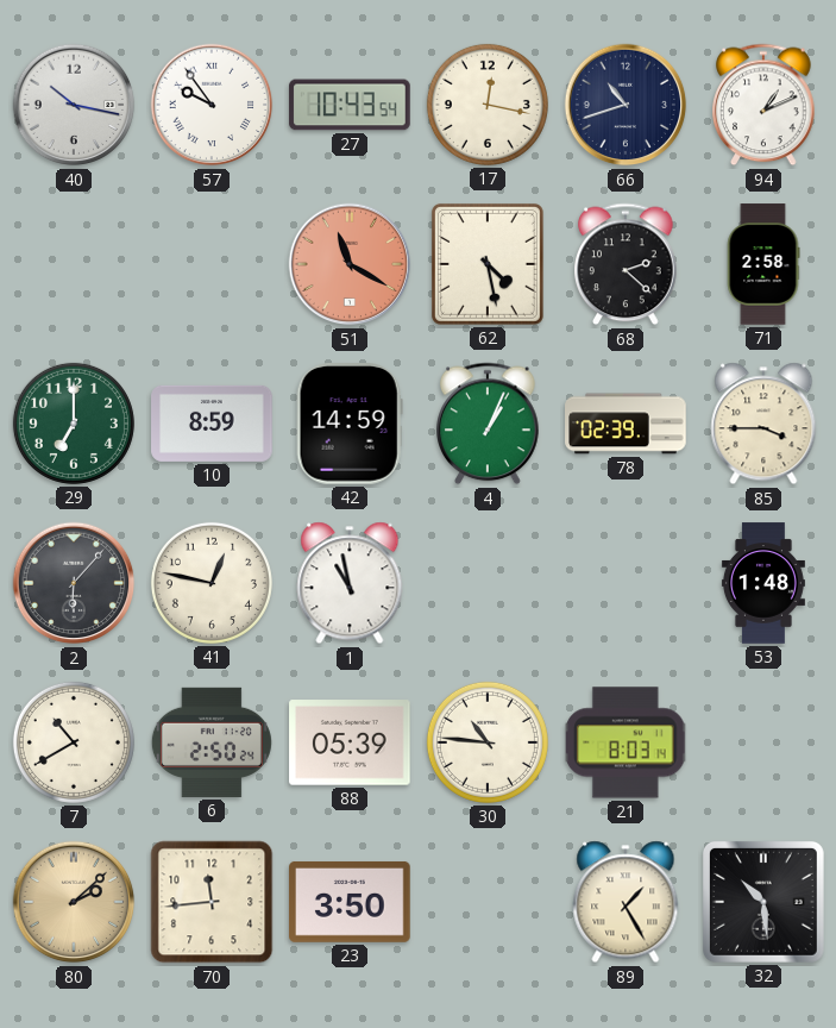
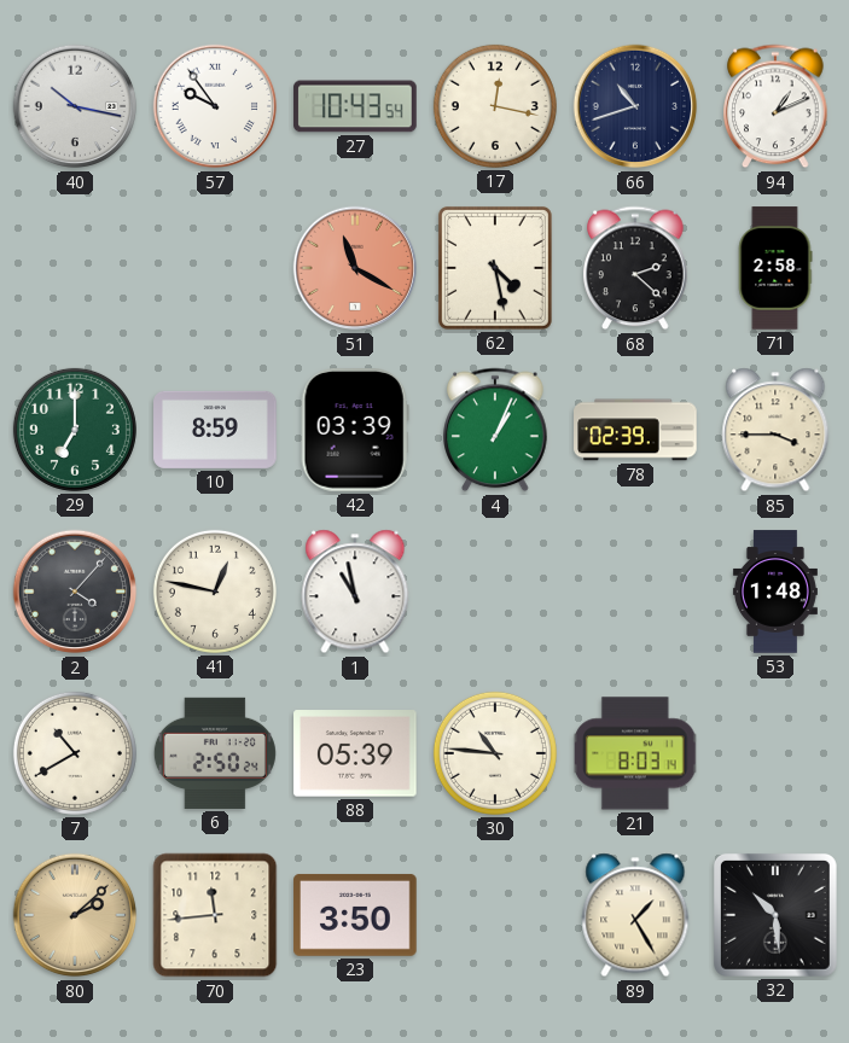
42: 14:59 -> 03:39
2: 6:07 -> 4:07
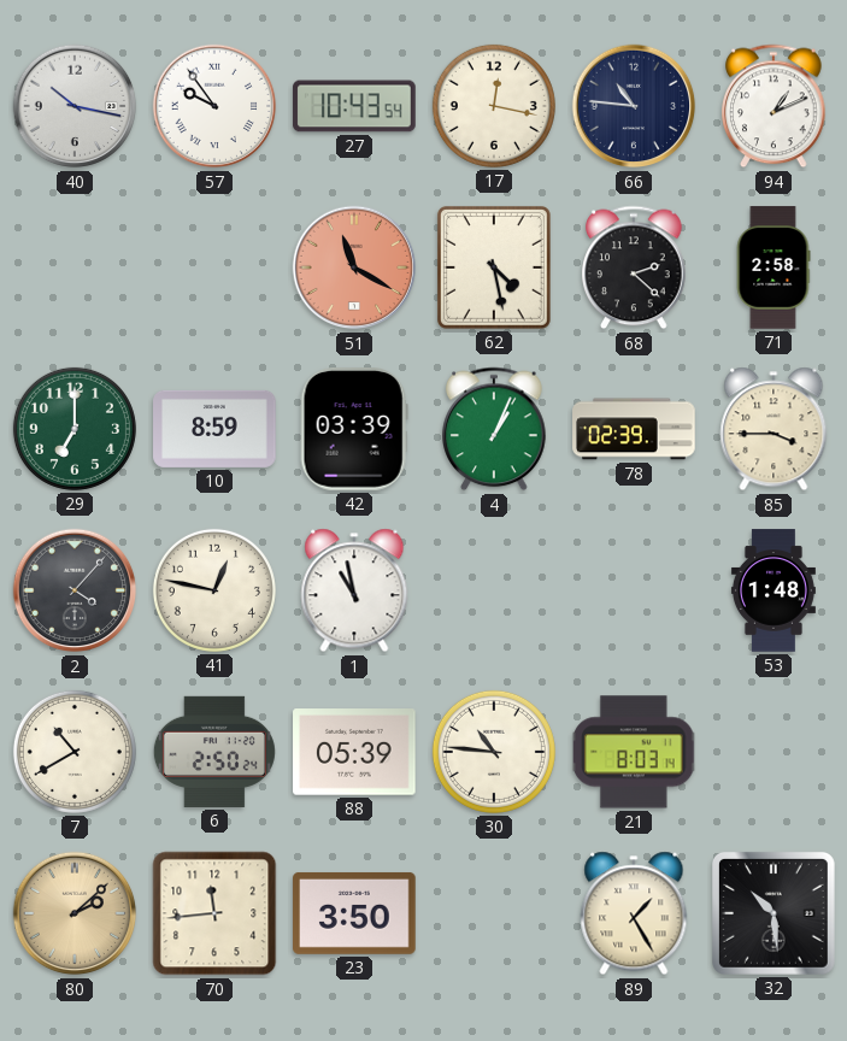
66: 10:42 -> 10:46
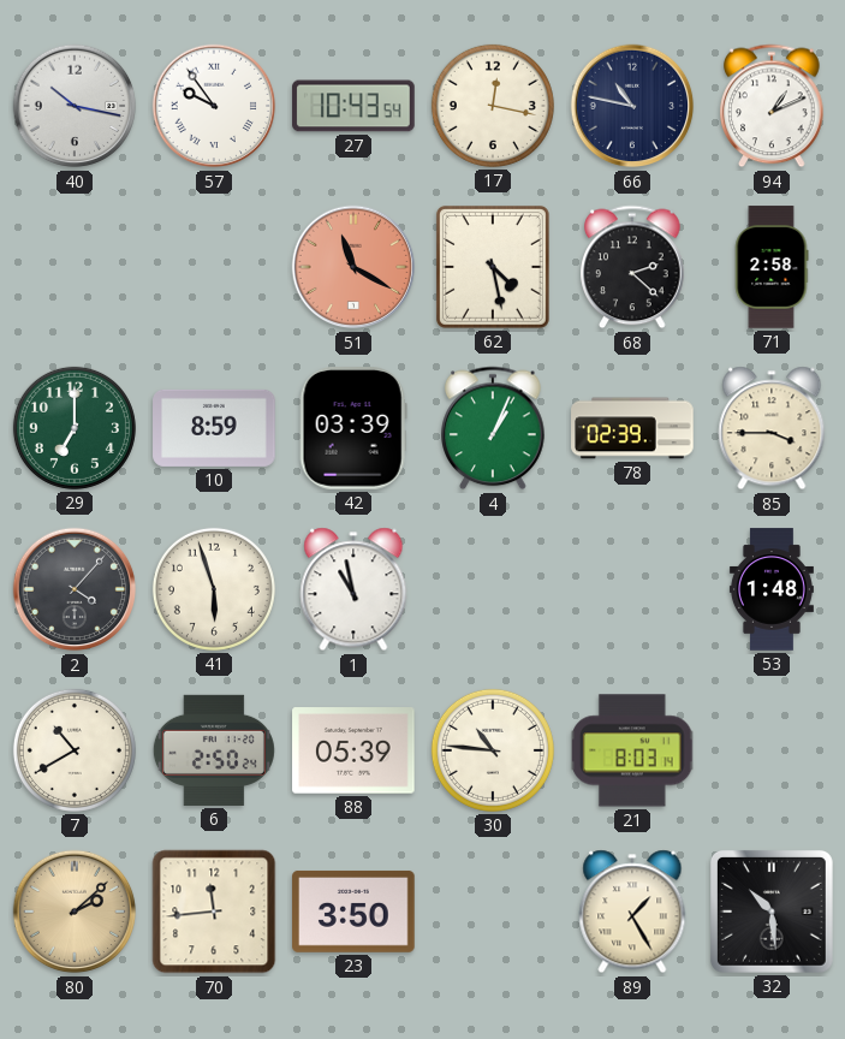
66: 10:46 -> 10:47
41: 12:47 -> 5:57
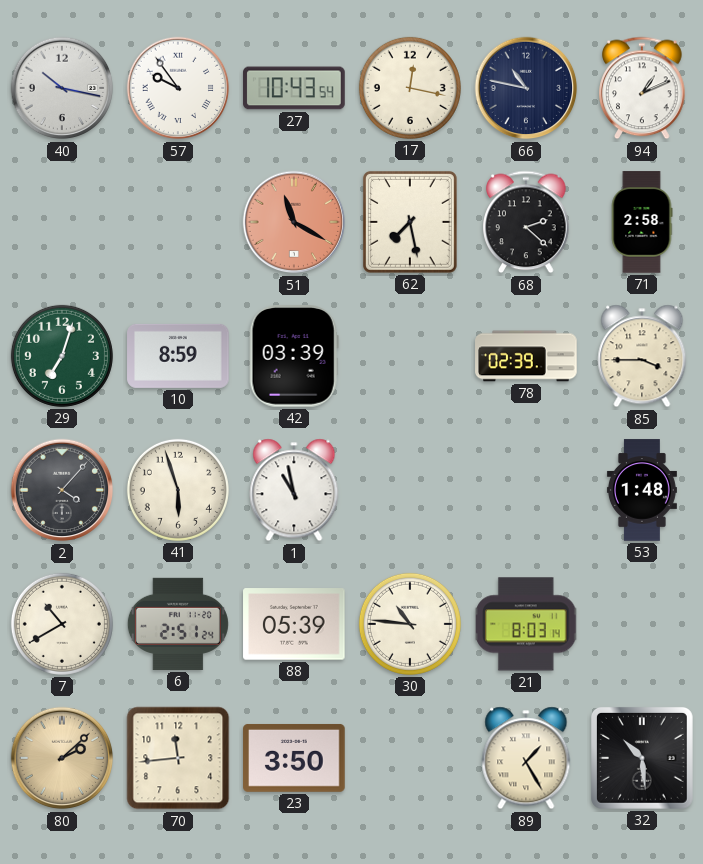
62: 4:28 -> 7:28
29: 7:00 -> 7:03
4: 1:04 -> none
6: 2:50 -> 2:51
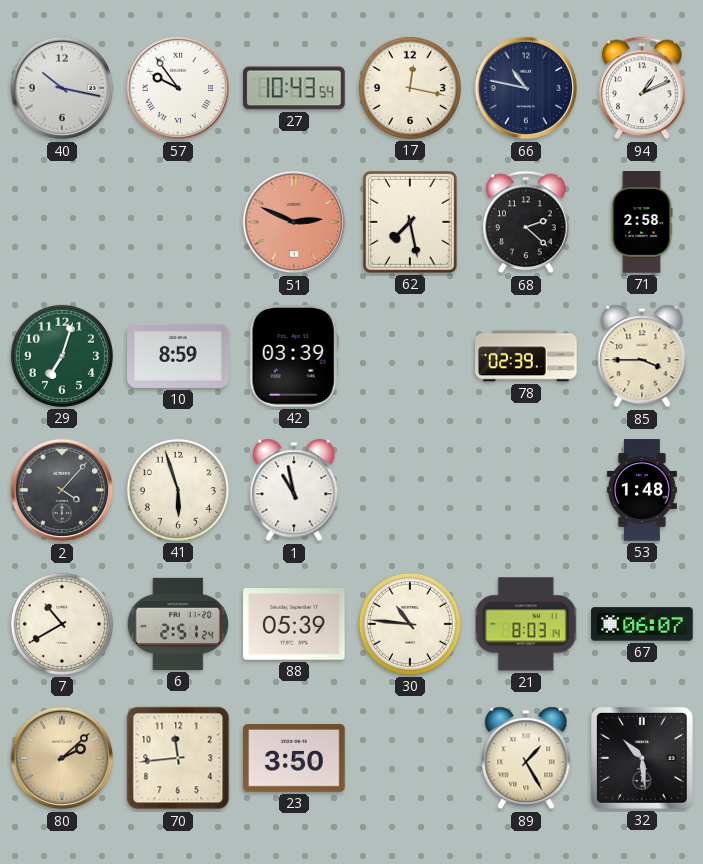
51: 11:20 -> 2:49
67: none -> 06:07
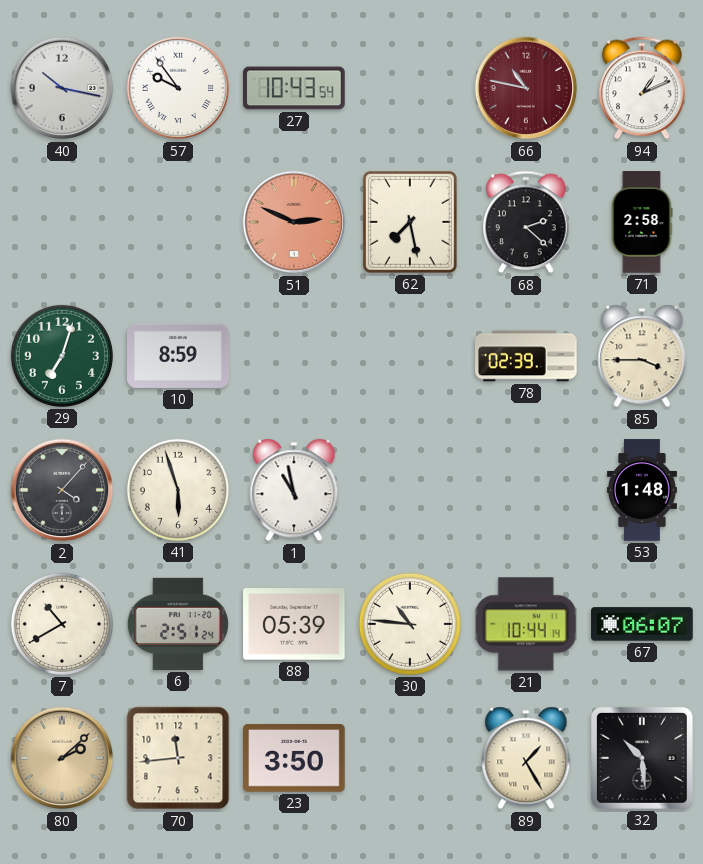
17: 12:17 -> none
66 dial: navy -> burgundy
42: 03:39 -> none
21: 8:03 -> 10:44
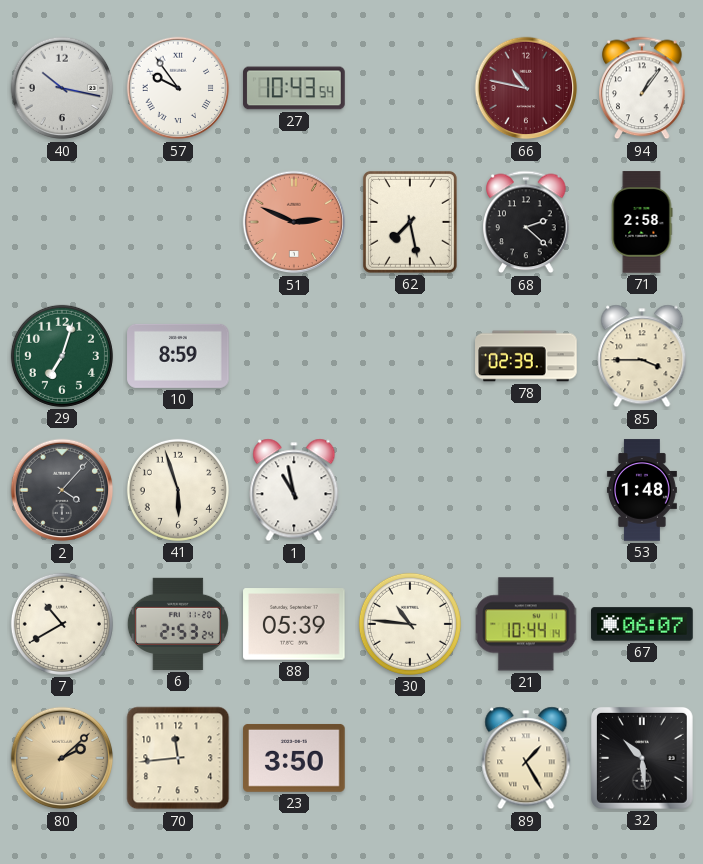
94: 1:11 -> 1:06
6: 2:51 -> 2:53
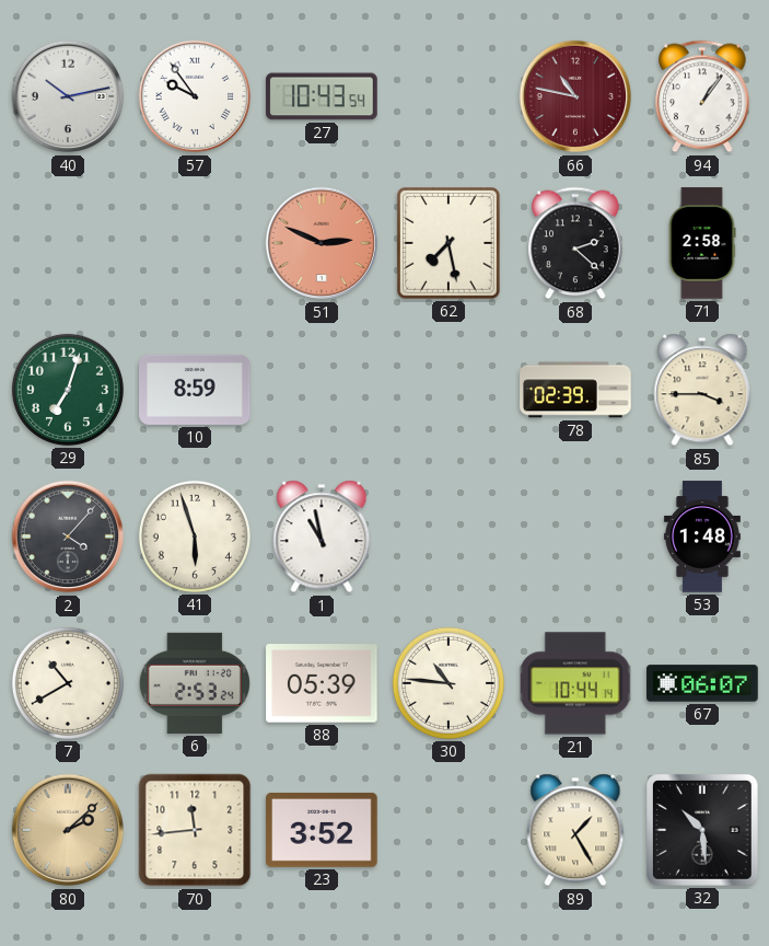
40: 10:17 -> 10:13
23: 3:50 -> 3:52
